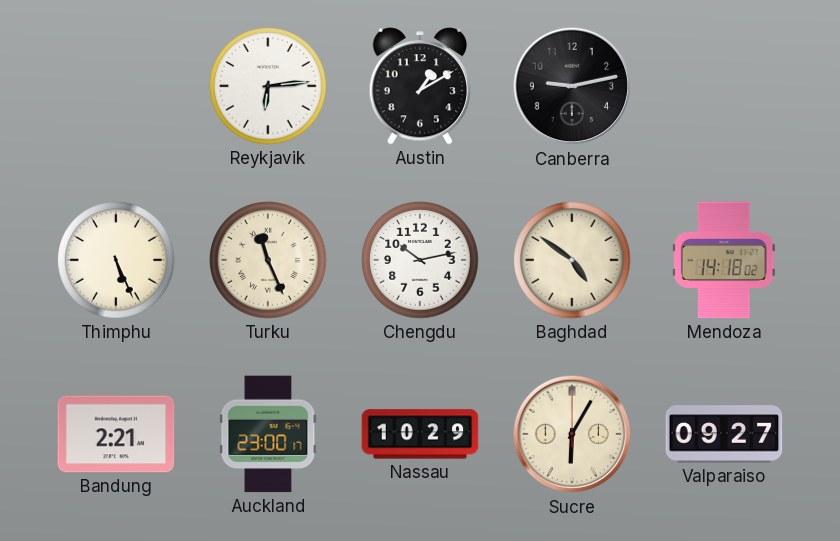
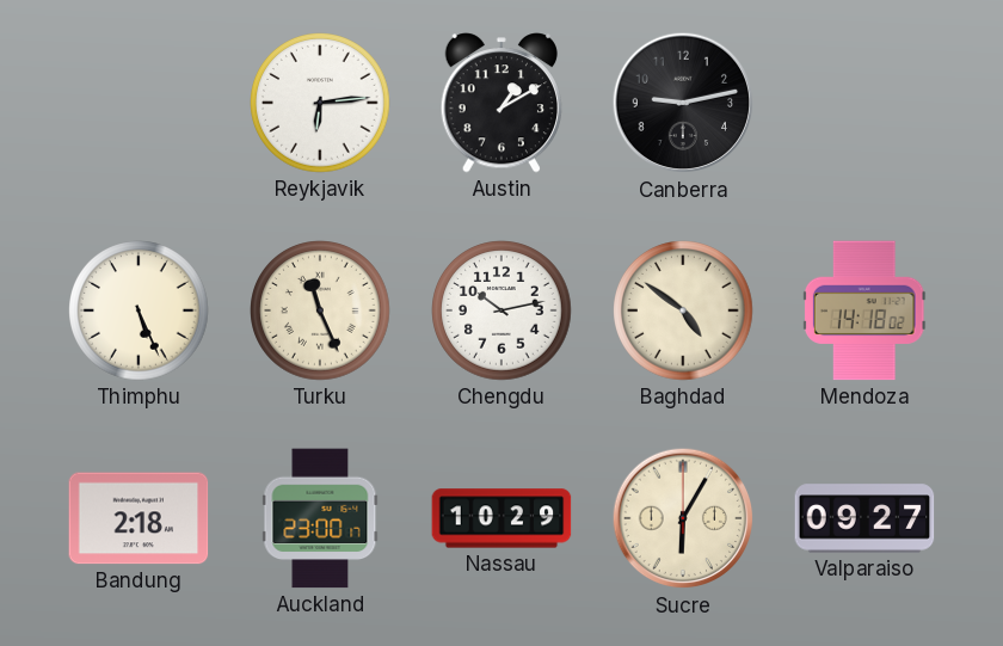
Bandung: 2:21 -> 2:18
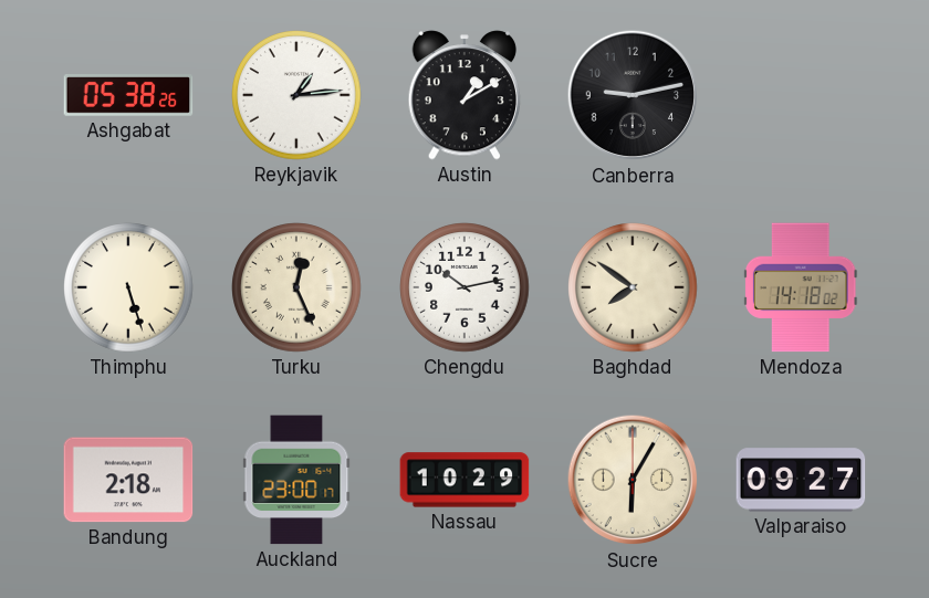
Ashgabat: none -> 05:38
Reykjavik: 6:14 -> 1:14
Thimphu: 5:26 -> 5:27
Turku: 11:26 -> 12:26
Baghdad: 4:51 -> 7:51
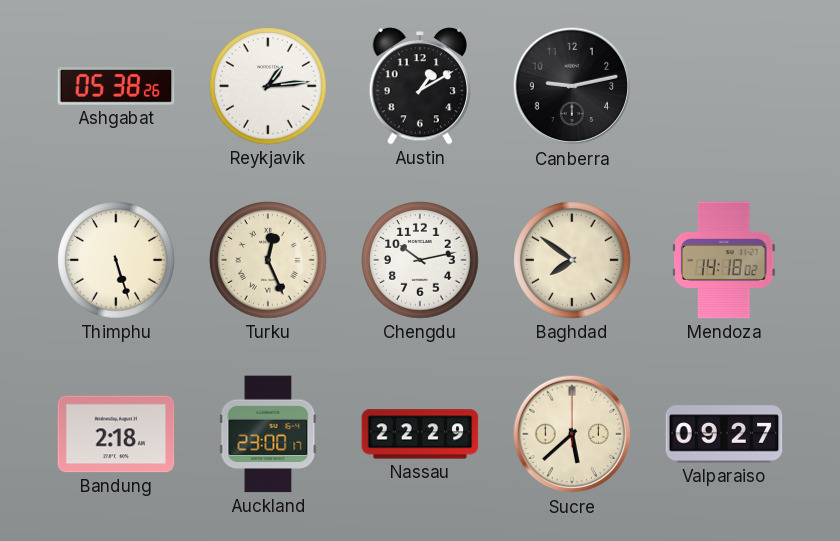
Nassau: 10:29 -> 22:29
Sucre: 6:05 -> 5:38
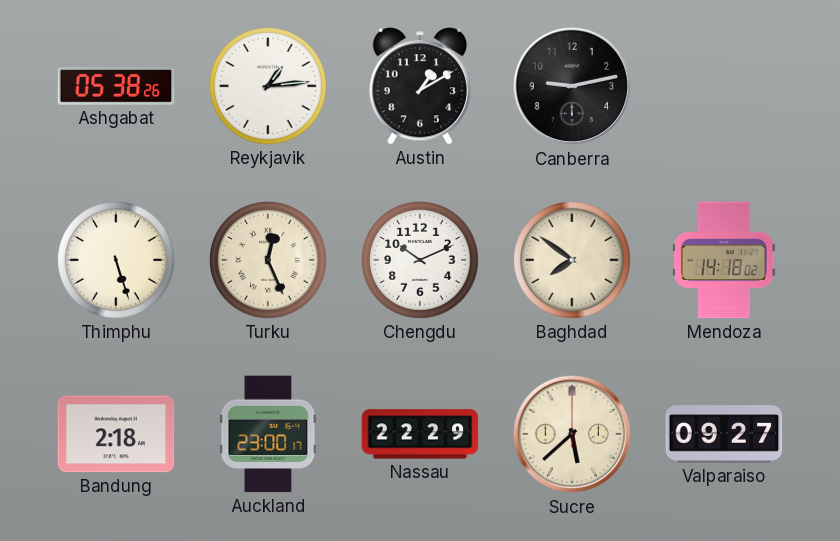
Chengdu: 10:13 -> 10:11
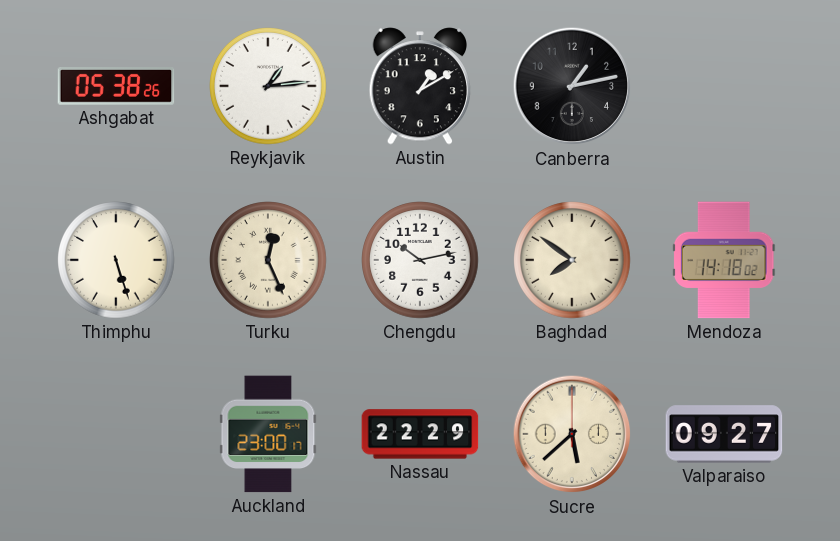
Canberra: 9:13 -> 1:13
Chengdu: 10:11 -> 10:13
Bandung: 2:18 -> none
